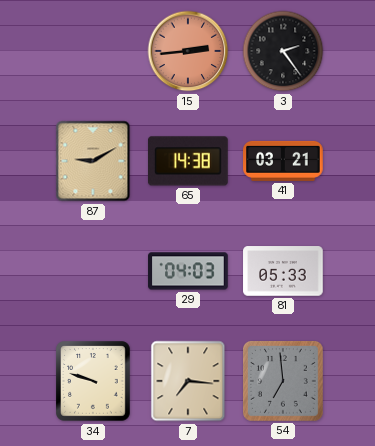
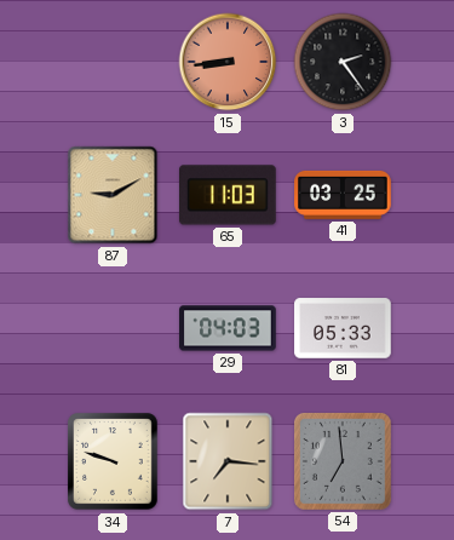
15: 2:44 -> 8:44
65: 14:38 -> 11:03
41: 03:21 -> 03:25
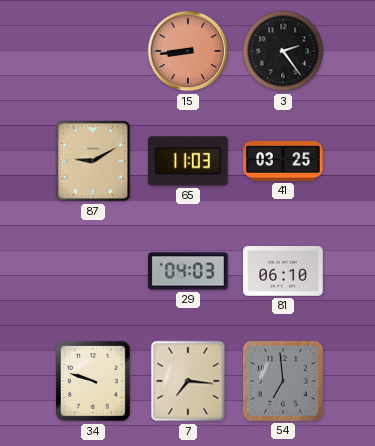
81: 05:33 -> 06:10
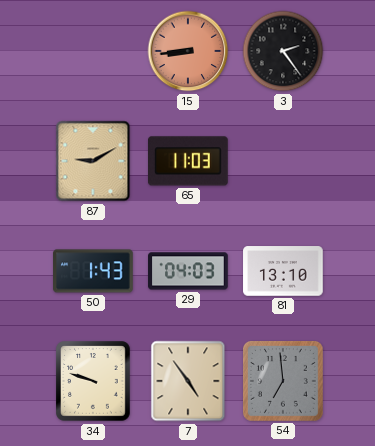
41: 03:25 -> none
50: none -> 1:43
81: 06:10 -> 13:10
7: 7:16 -> 4:54
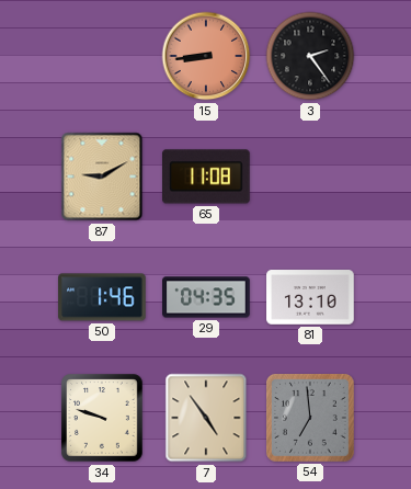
65: 11:03 -> 11:08
50: 1:43 -> 1:46
29: 04:03 -> 04:35
